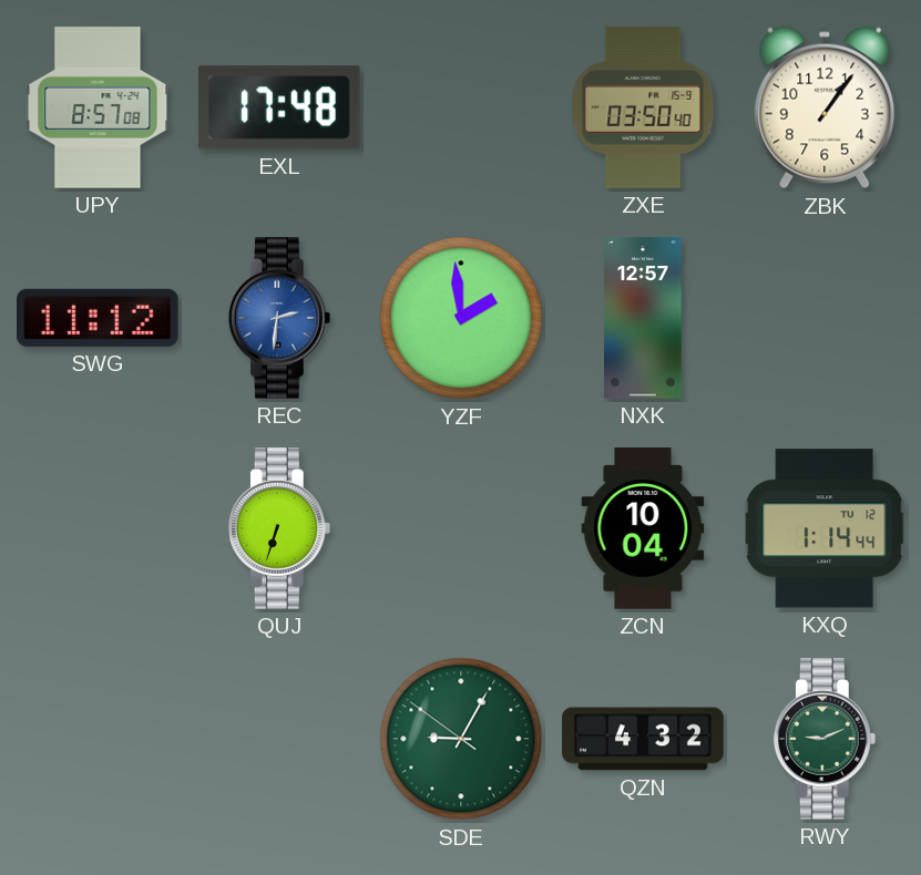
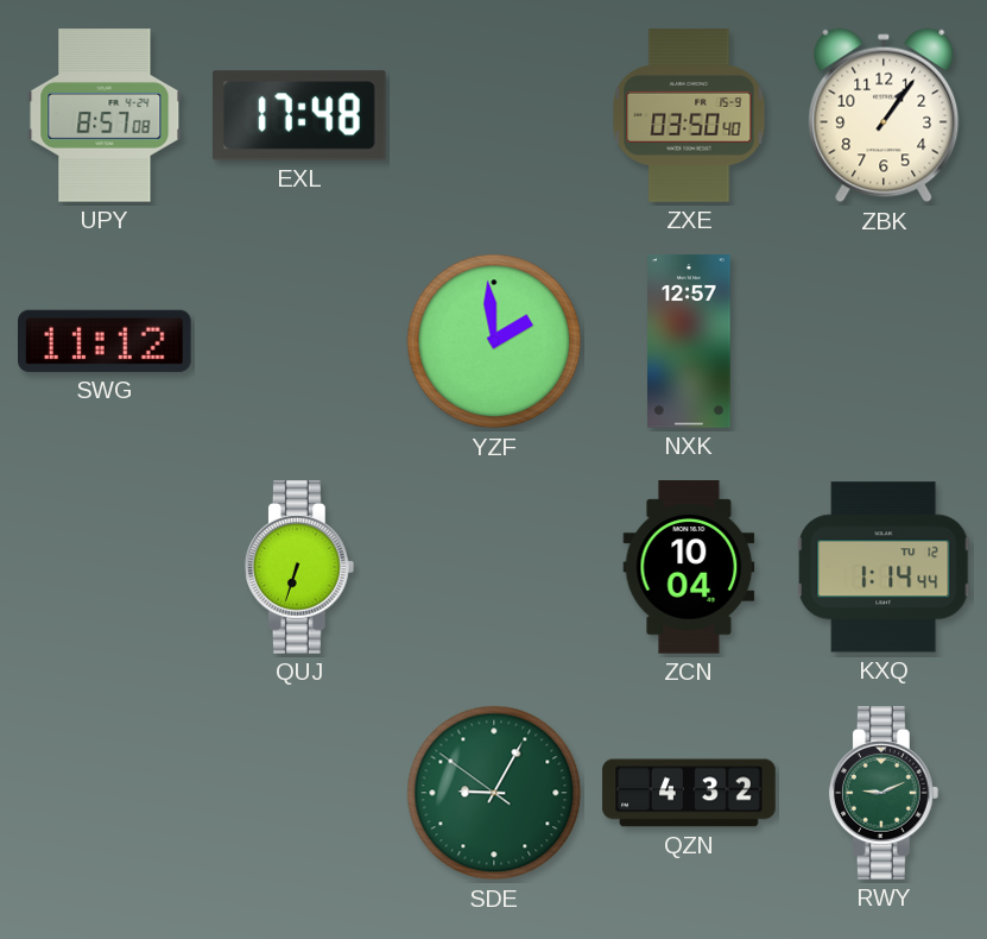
REC: 2:31 -> none
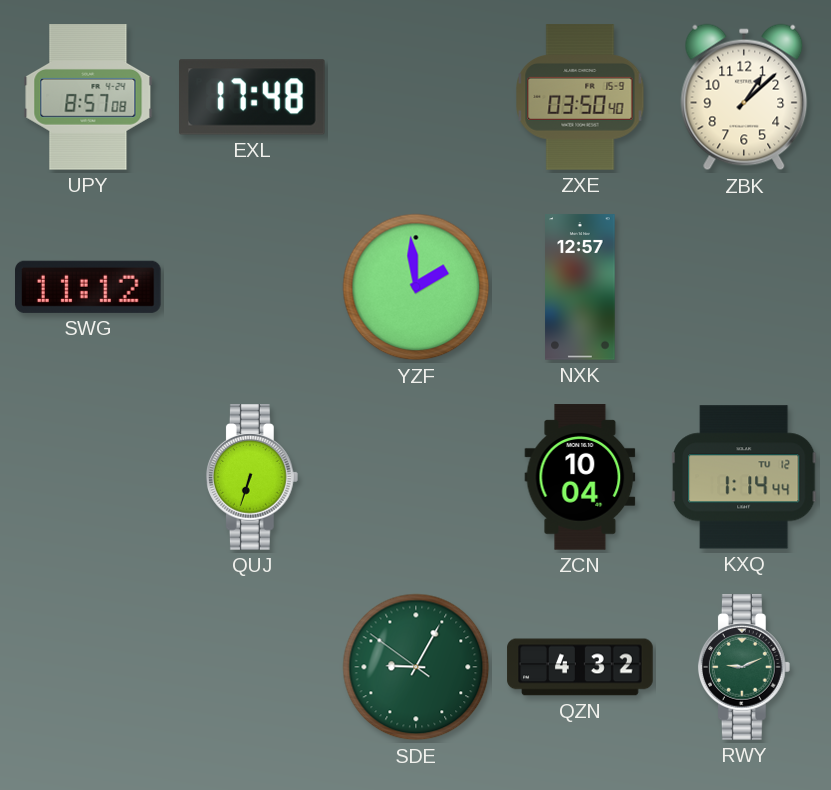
ZBK: 1:06 -> 1:08
